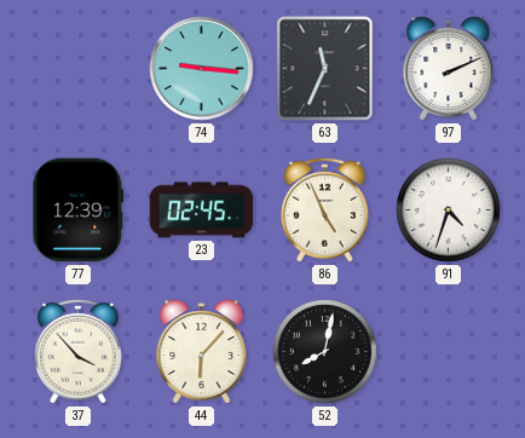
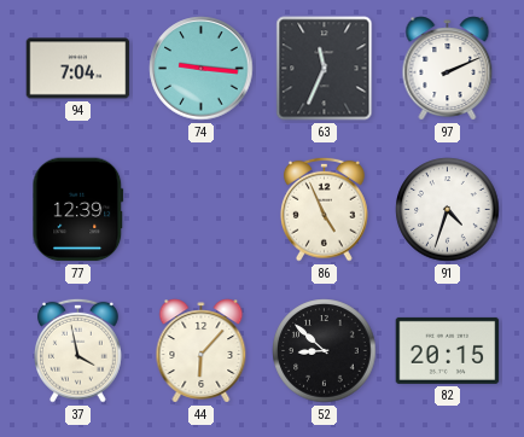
94: none -> 7:04
23: 02:45 -> none
37: 3:53 -> 3:58
52: 8:02 -> 8:52
82: none -> 20:15
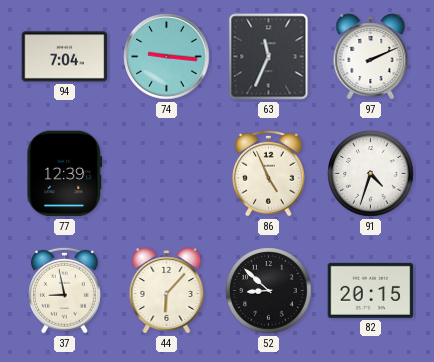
37: 3:58 -> 8:58
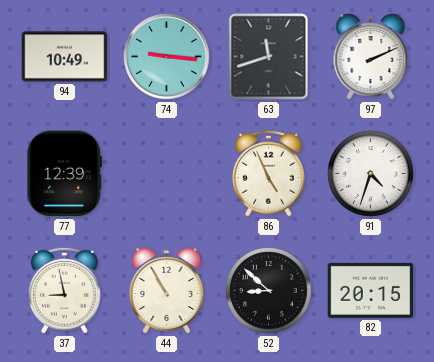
94: 7:04 -> 10:49
63: 11:34 -> 11:42
44: 6:07 -> 10:55
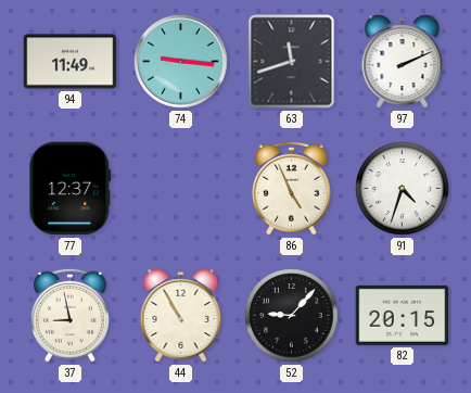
94: 10:49 -> 11:49
77: 12:39 -> 12:37
52: 8:52 -> 9:07
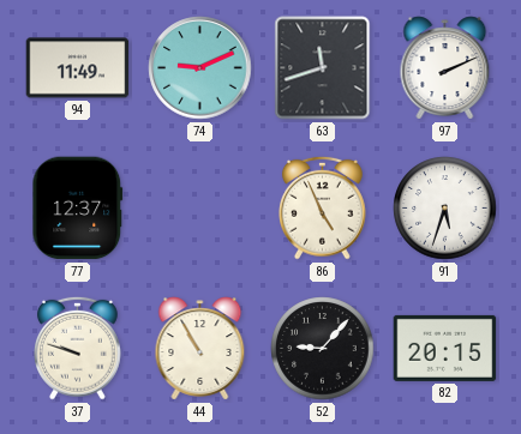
74: 9:16 -> 9:11
91: 4:33 -> 5:33
37: 8:58 -> 9:48
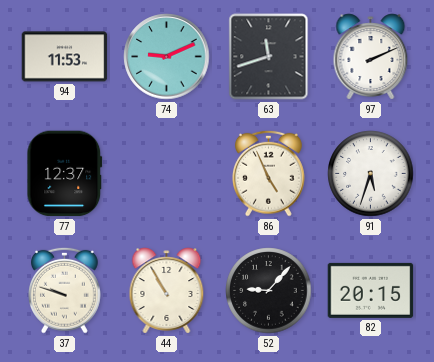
94: 11:49 -> 11:53
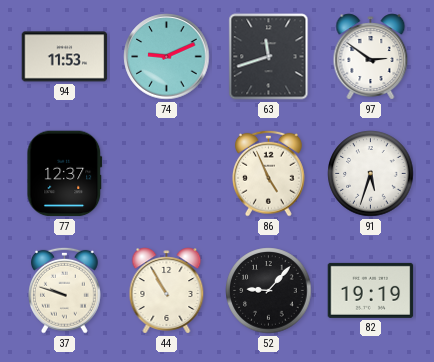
97: 2:11 -> 2:51
82: 20:15 -> 19:19
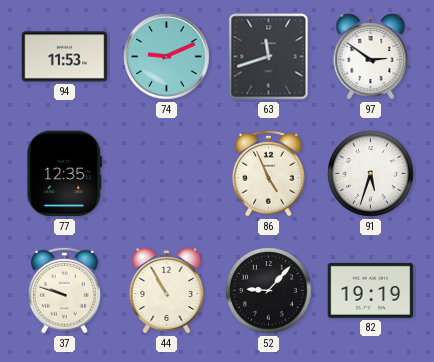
77: 12:37 -> 12:35
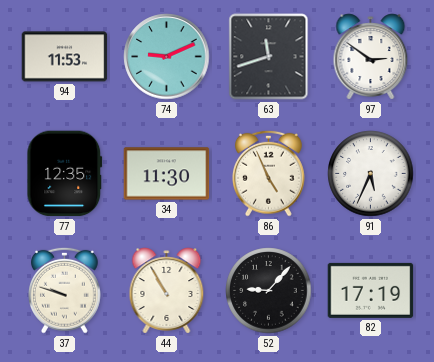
34: none -> 11:30
91: 5:33 -> 5:34
82: 19:19 -> 17:19
